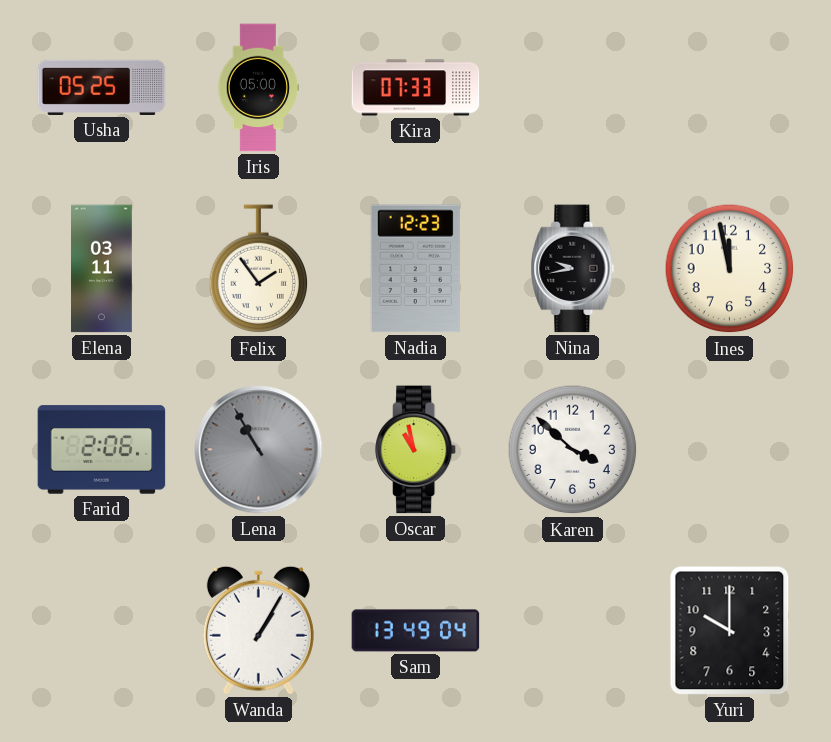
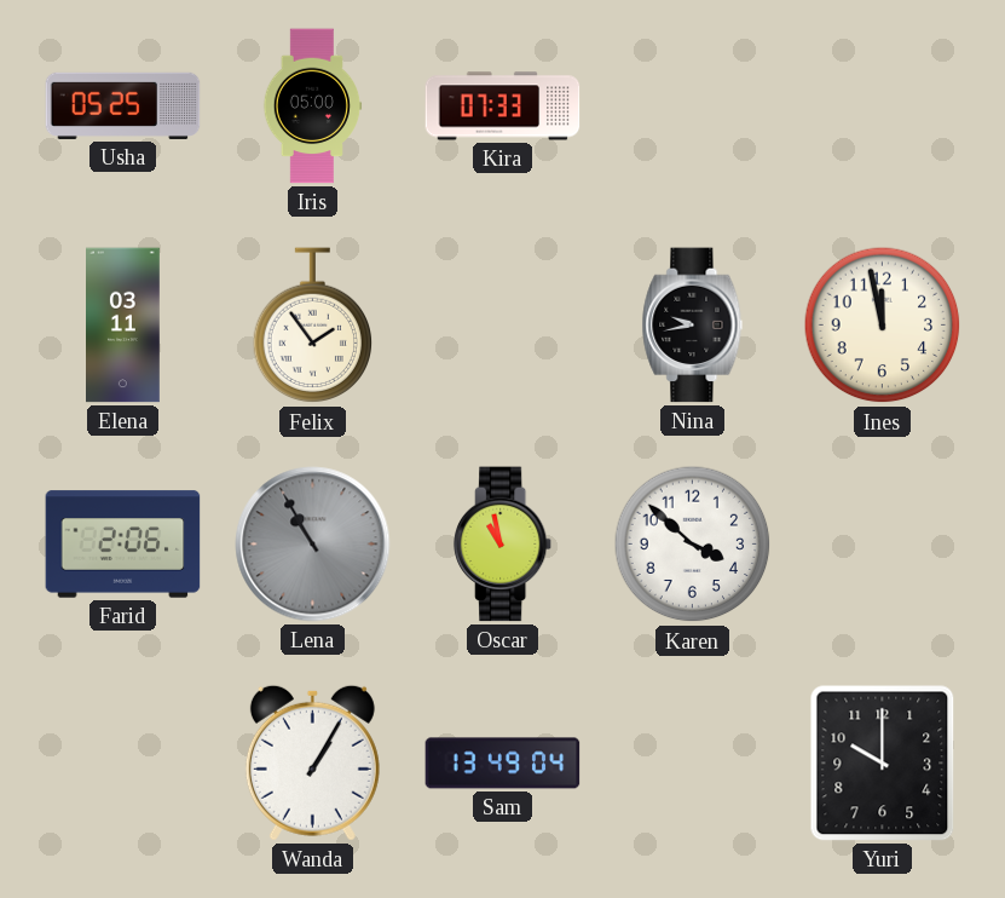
Nadia: 12:23 -> none
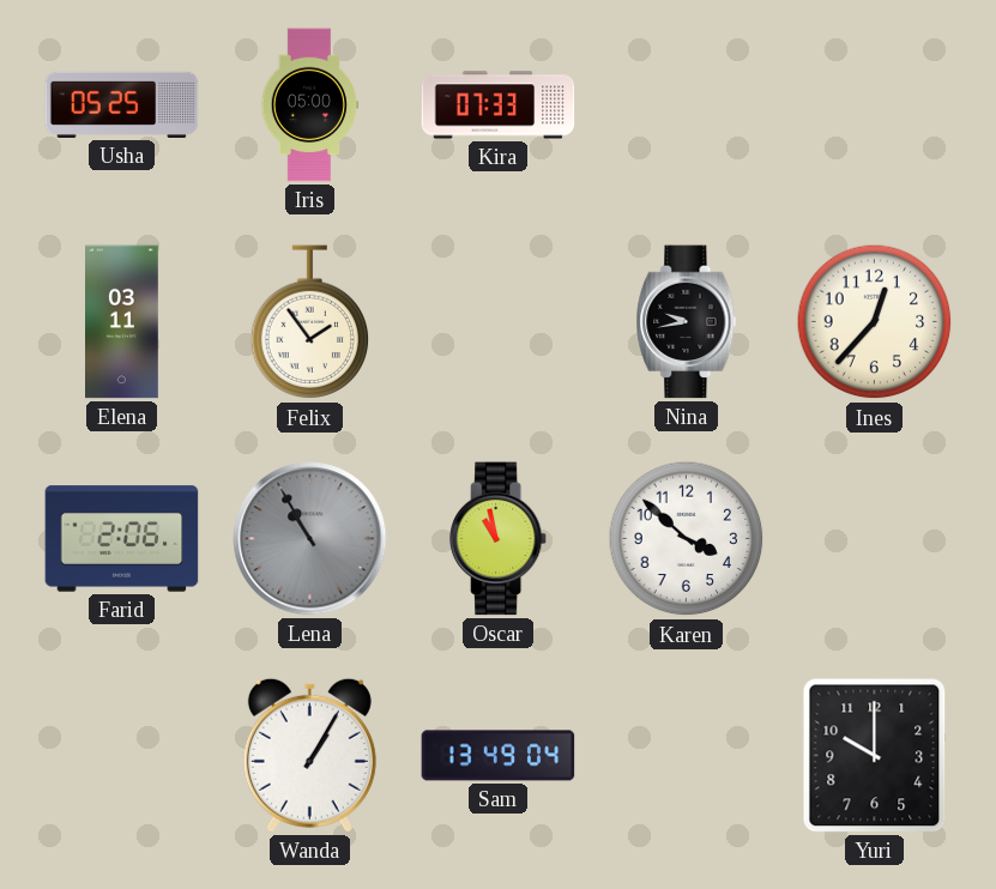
Ines: 11:58 -> 12:37
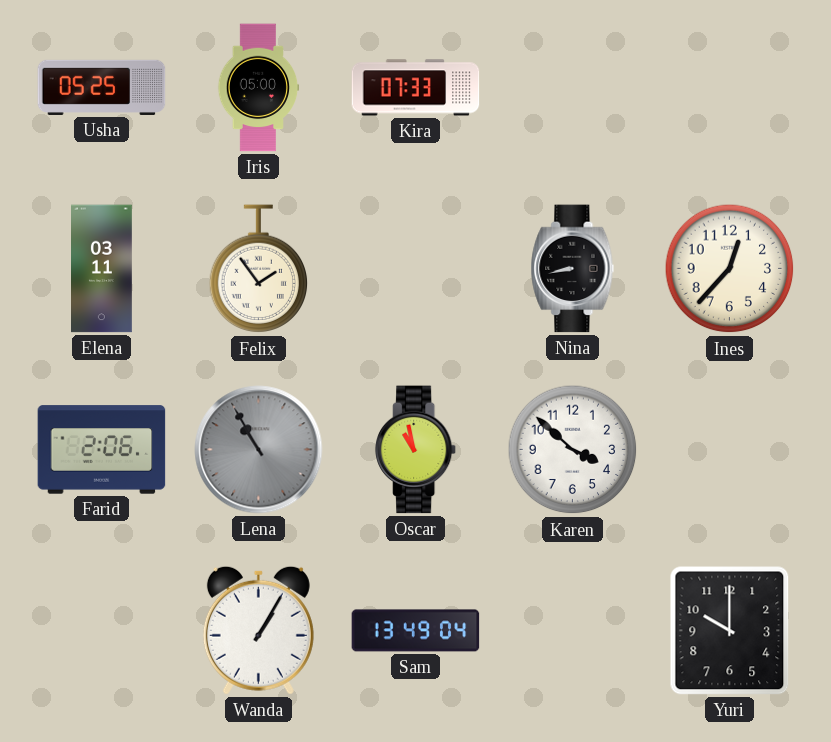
Nina: 9:43 -> 8:43
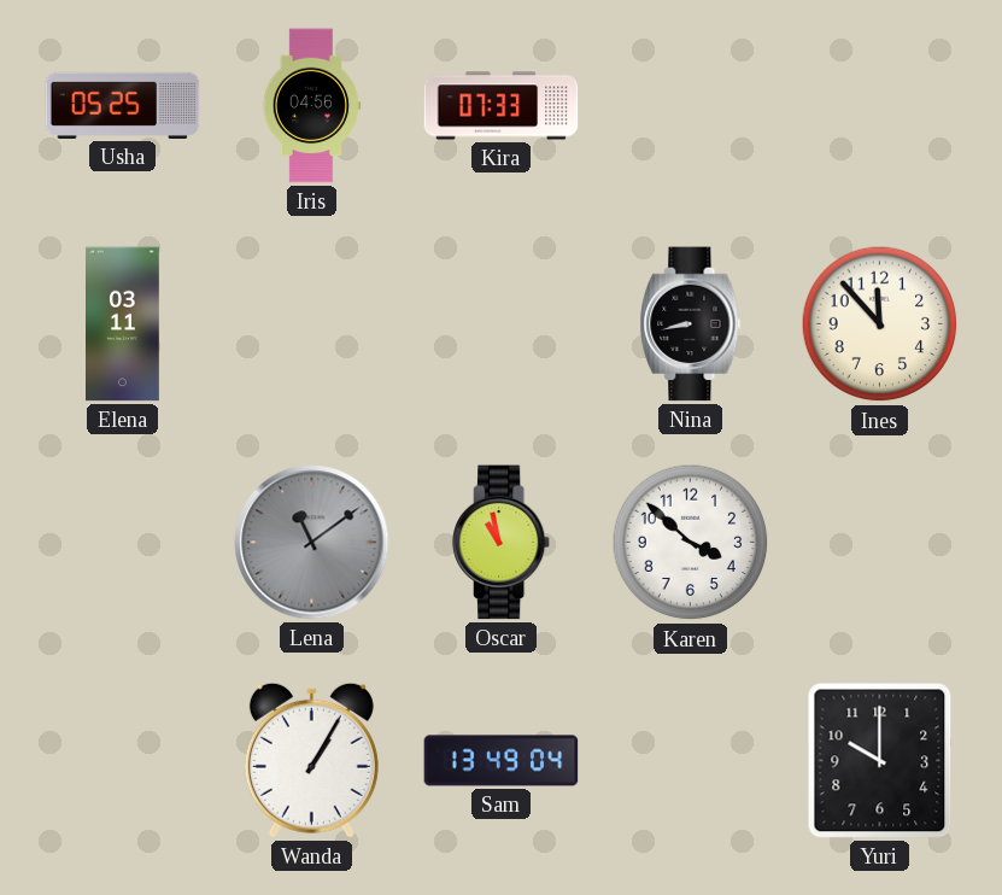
Iris: 05:00 -> 04:56
Felix: 1:54 -> none
Ines: 12:37 -> 11:53
Farid: 2:06 -> none
Lena: 10:55 -> 11:09
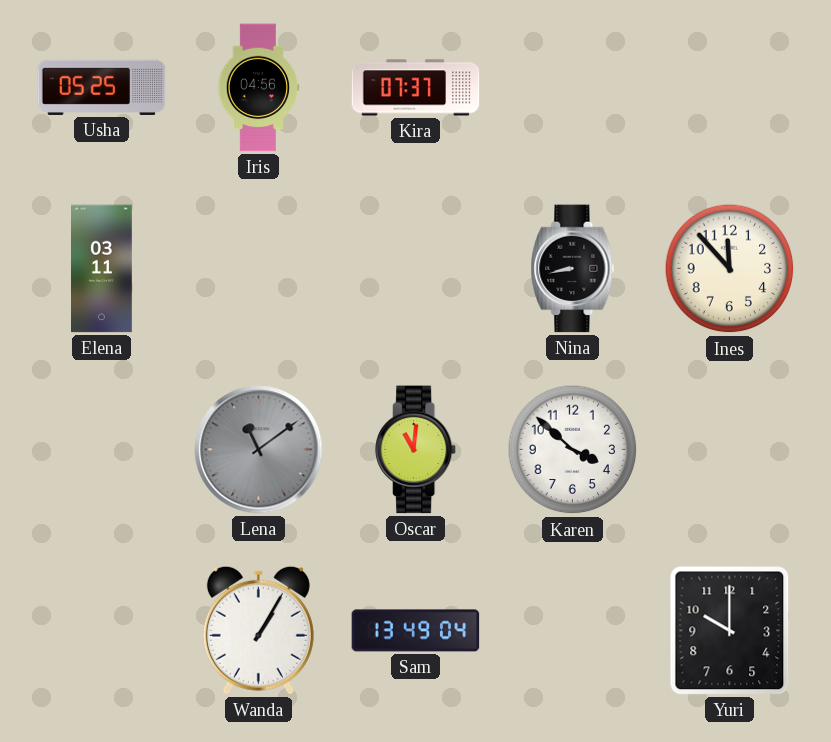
Kira: 07:33 -> 07:37
Oscar: 10:58 -> 11:01
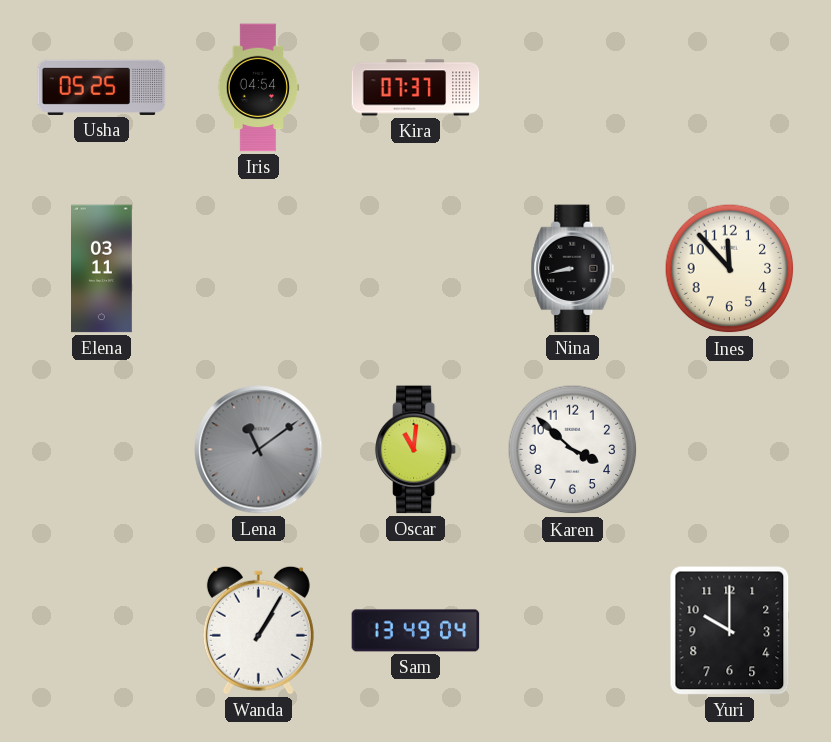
Iris: 04:56 -> 04:54
